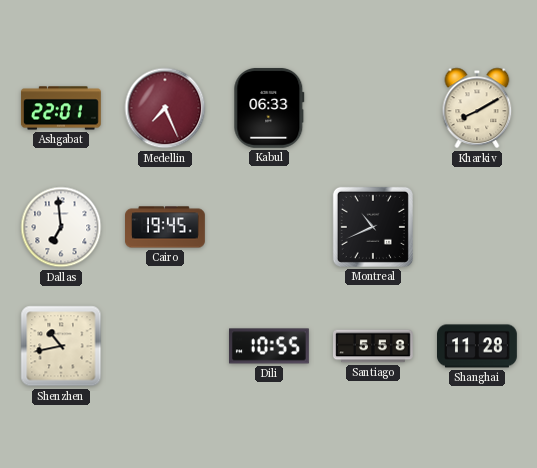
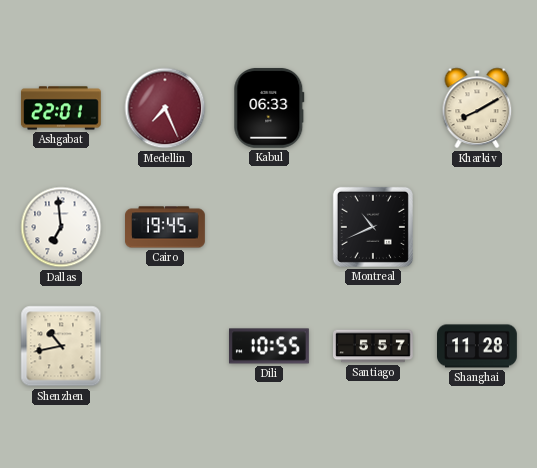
Santiago: 5:58 -> 5:57
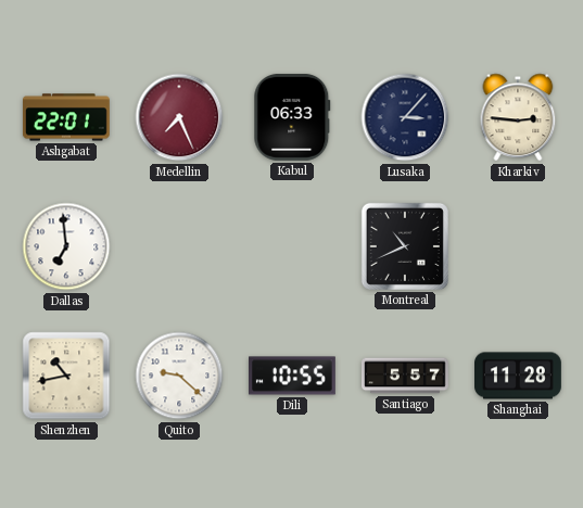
Lusaka: none -> 3:07
Kharkiv: 8:10 -> 2:46
Cairo: 19:45 -> none
Quito: none -> 9:22
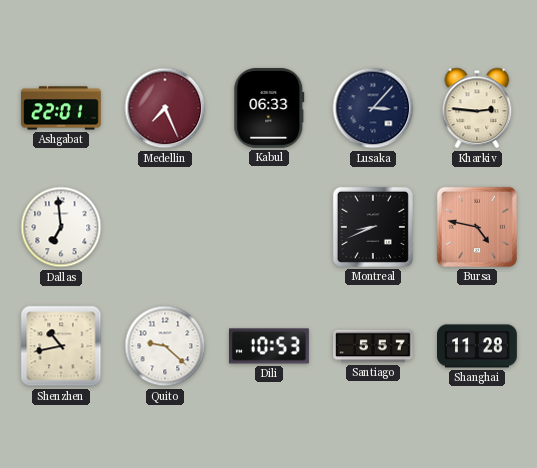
Montreal: 10:41 -> 8:41
Bursa: none -> 4:47
Dili: 10:55 -> 10:53
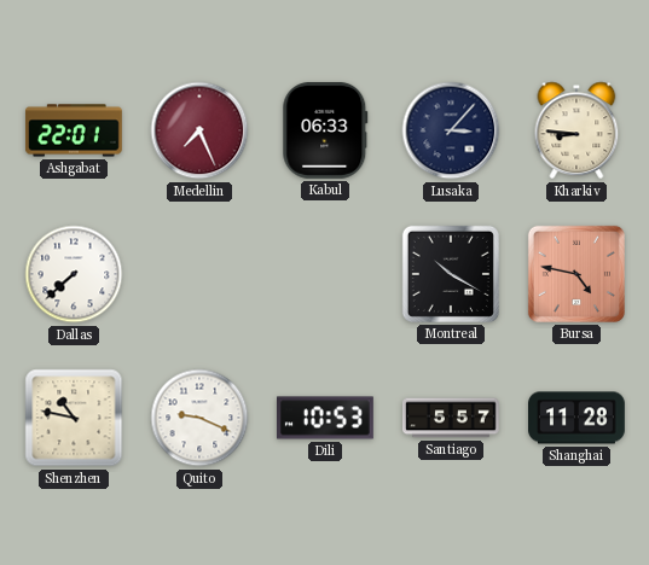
Kharkiv: 2:46 -> 8:46
Dallas: 6:59 -> 7:38
Montreal: 8:41 -> 10:20
Shenzhen: 10:43 -> 10:47
Quito: 9:22 -> 9:19
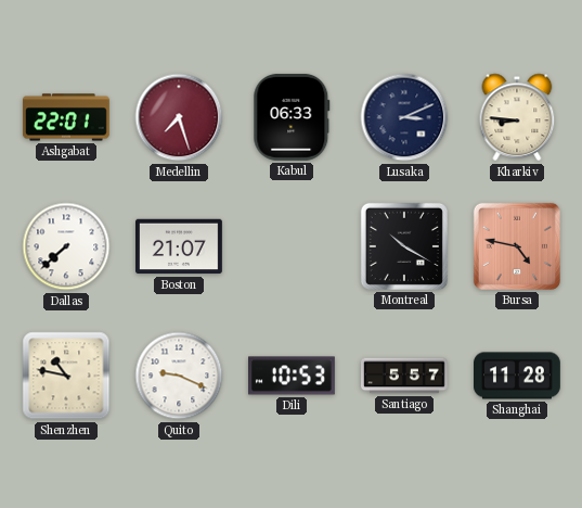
Medellin: 7:26 -> 7:27
Lusaka: 3:07 -> 3:11
Boston: none -> 21:07
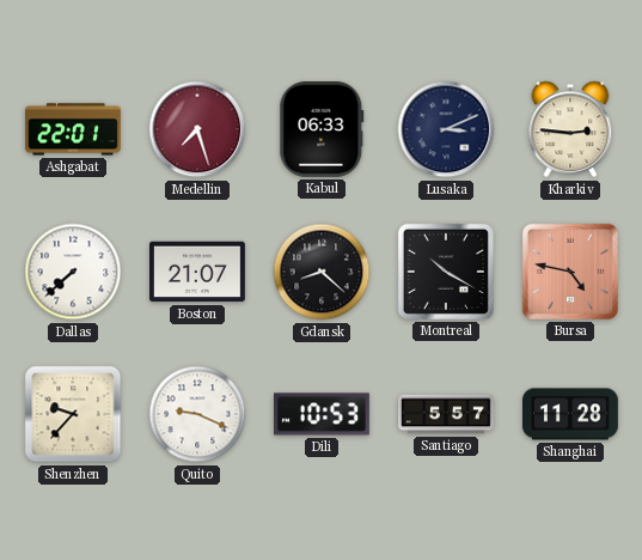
Kharkiv: 8:46 -> 2:46
Gdansk: none -> 8:22
Shenzhen: 10:47 -> 9:37
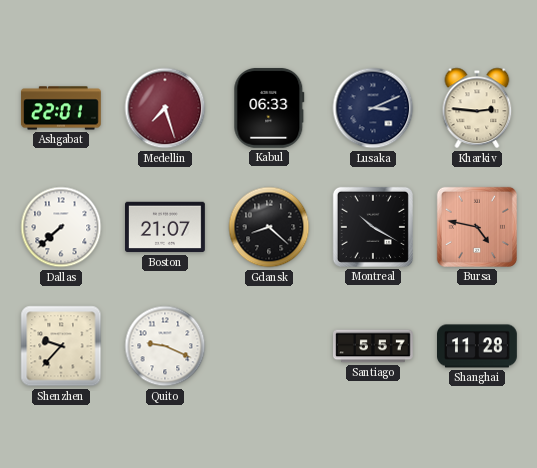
Dili: 10:53 -> none
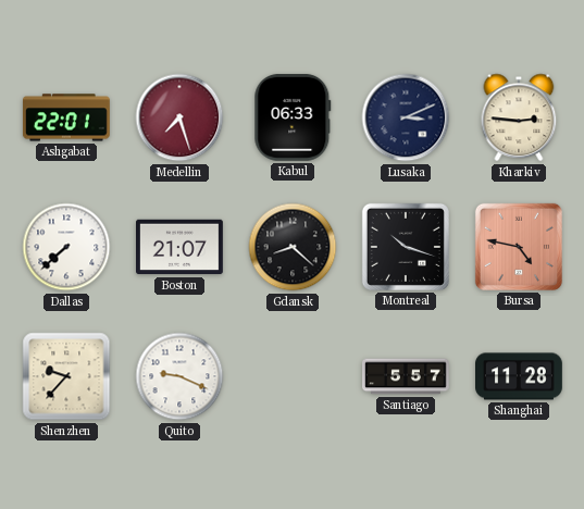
Montreal: 10:20 -> 10:18
